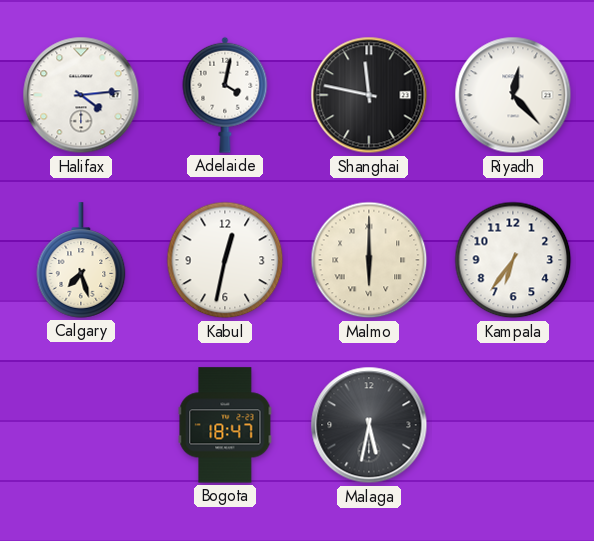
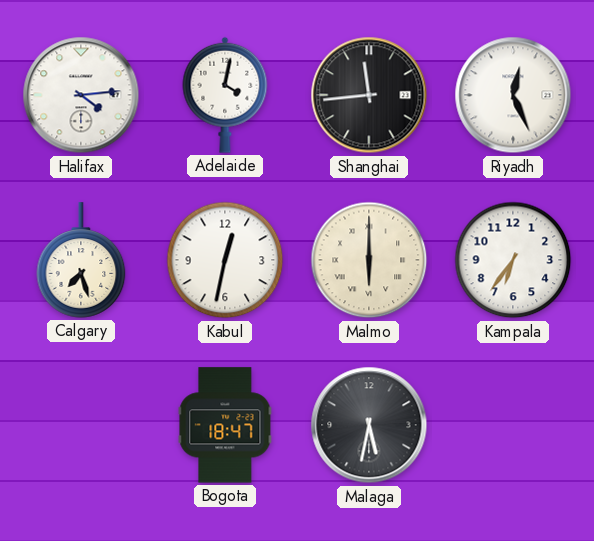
Shanghai: 11:47 -> 11:44
Riyadh: 12:23 -> 12:26
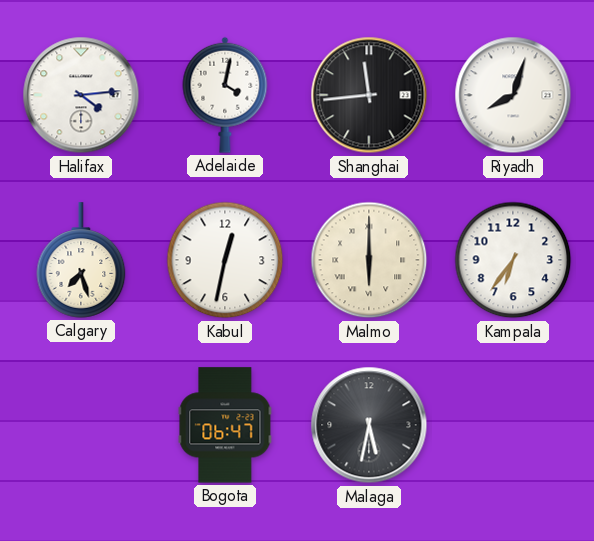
Riyadh: 12:26 -> 8:03
Bogota: 18:47 -> 06:47
